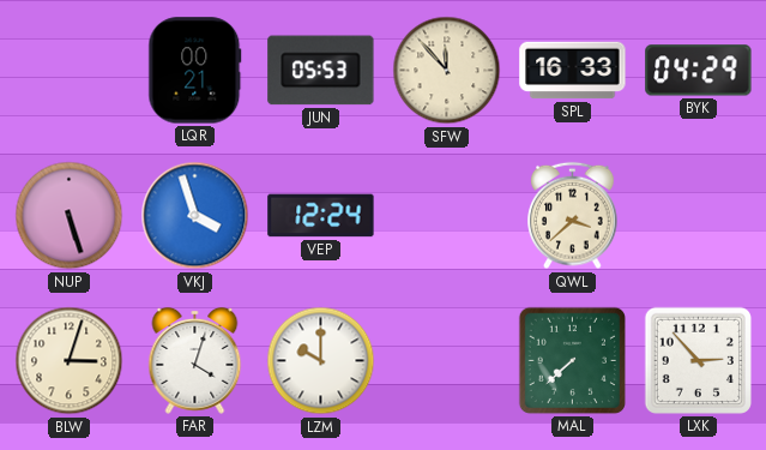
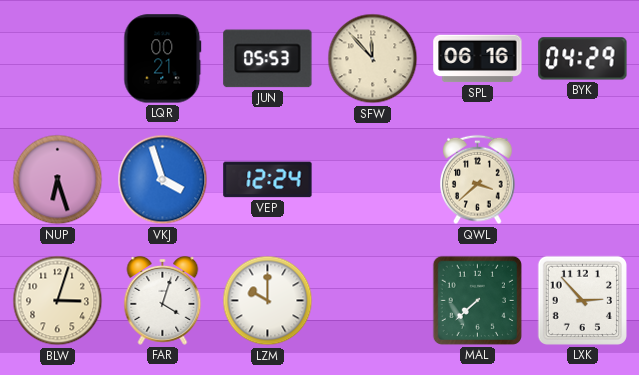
SPL: 16:33 -> 06:16
NUP: 5:27 -> 6:27
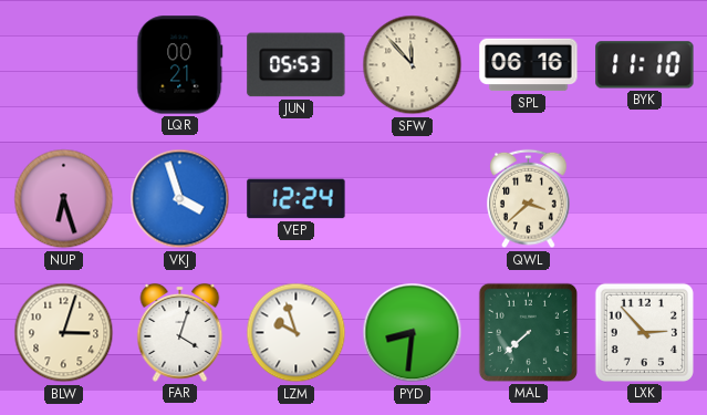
BYK: 04:29 -> 11:10
LZM: 10:00 -> 9:57
PYD: none -> 8:31
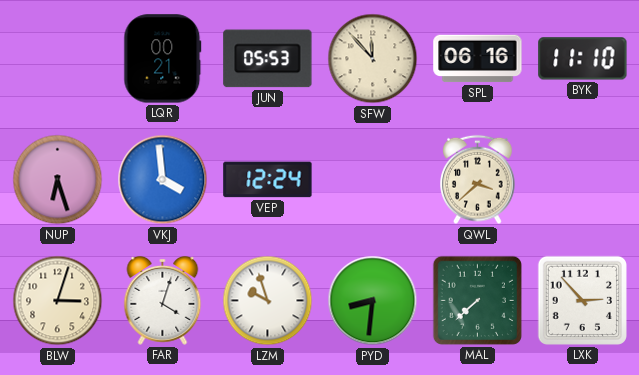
VKJ: 3:57 -> 3:59
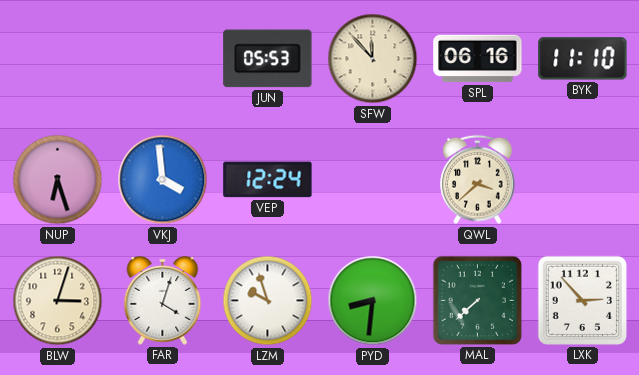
LQR: 00:21 -> none
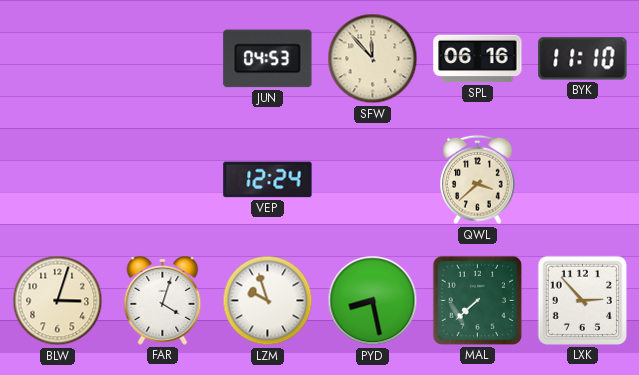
JUN: 05:53 -> 04:53
NUP: 6:27 -> none
VKJ: 3:59 -> none
PYD: 8:31 -> 8:28
